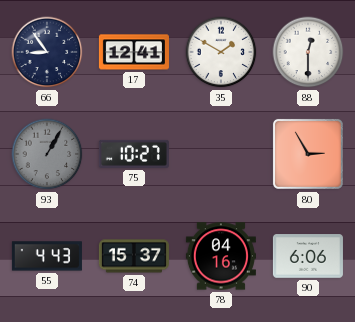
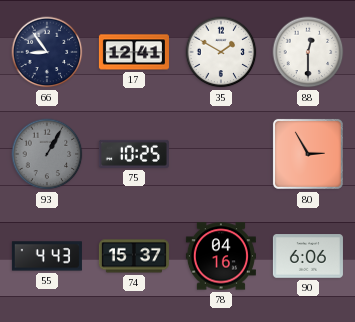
75: 10:27 -> 10:25
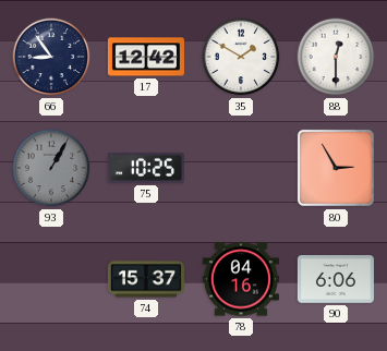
17: 12:41 -> 12:42
55: 4:43 -> none
